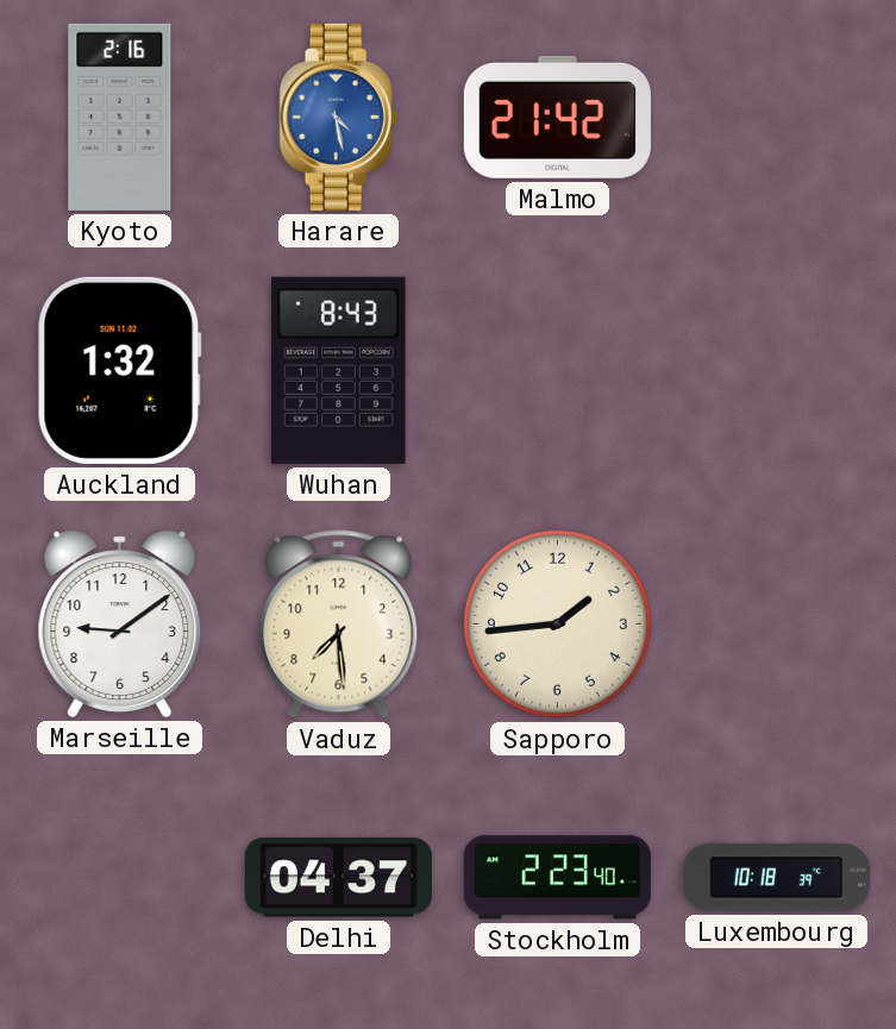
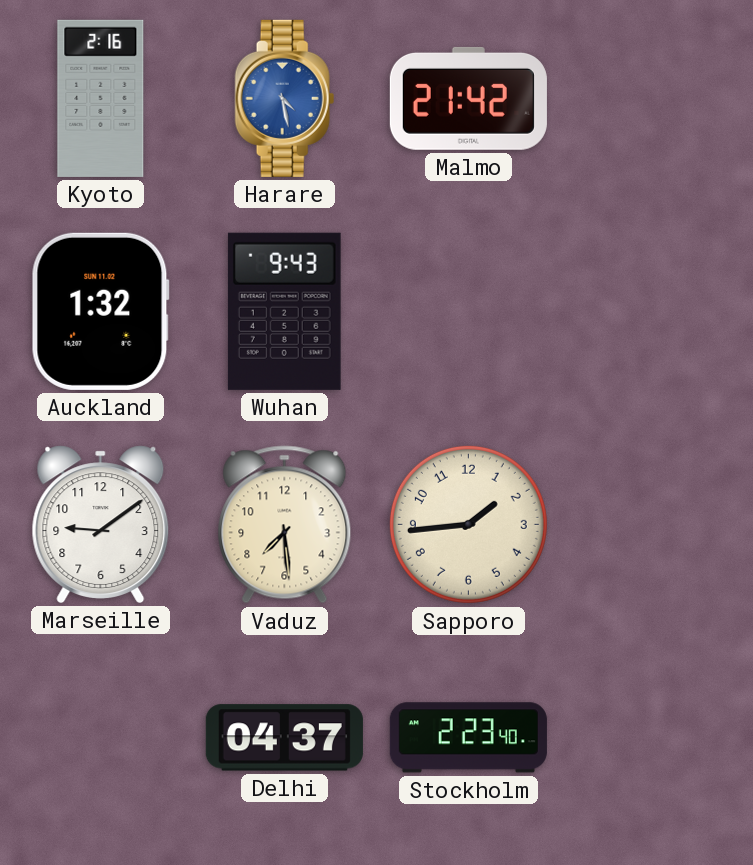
Wuhan: 8:43 -> 9:43
Luxembourg: 10:18 -> none
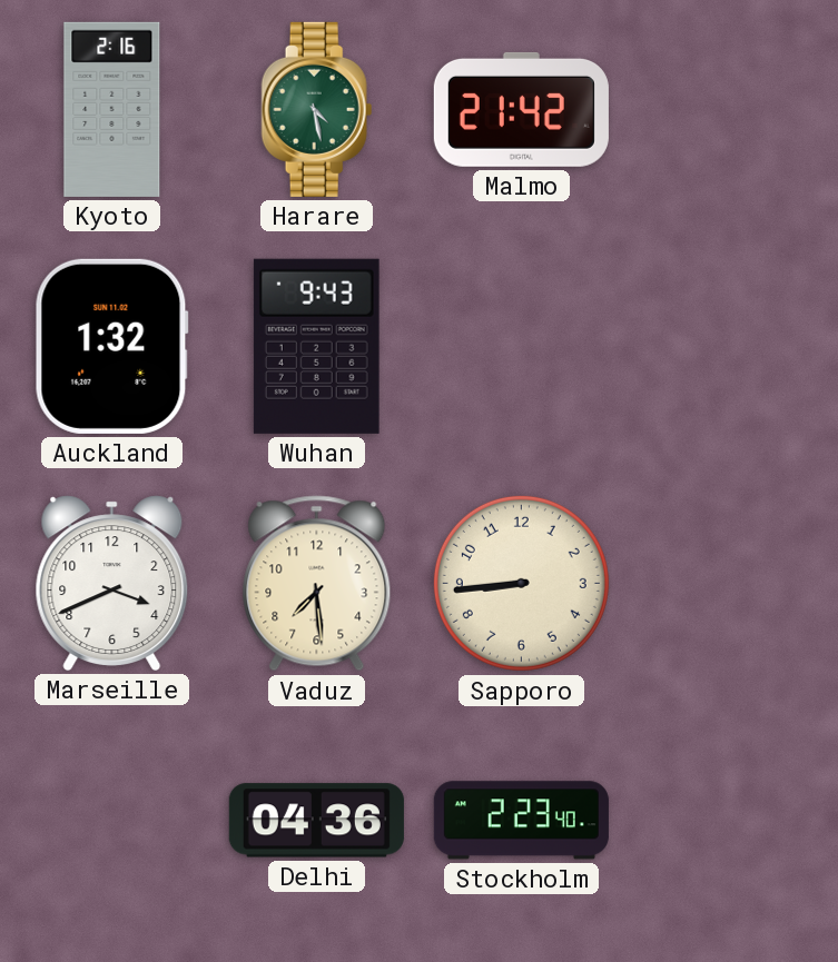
Harare dial: blue -> green
Marseille: 9:09 -> 3:41
Sapporo: 1:44 -> 8:44
Delhi: 04:37 -> 04:36
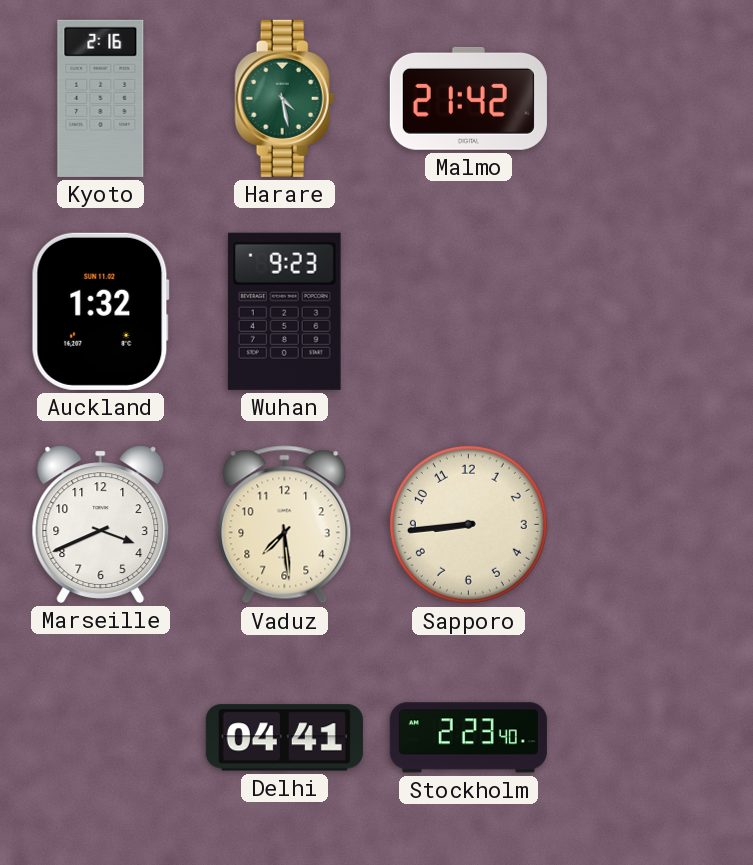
Wuhan: 9:43 -> 9:23
Delhi: 04:36 -> 04:41
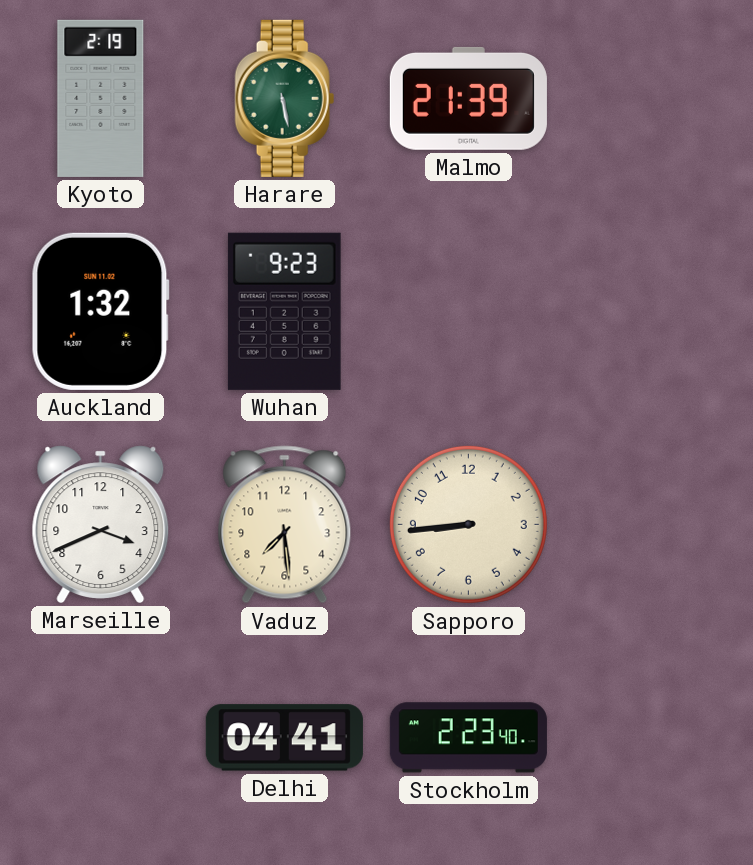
Kyoto: 2:16 -> 2:19
Harare: 4:28 -> 5:28
Malmo: 21:42 -> 21:39
